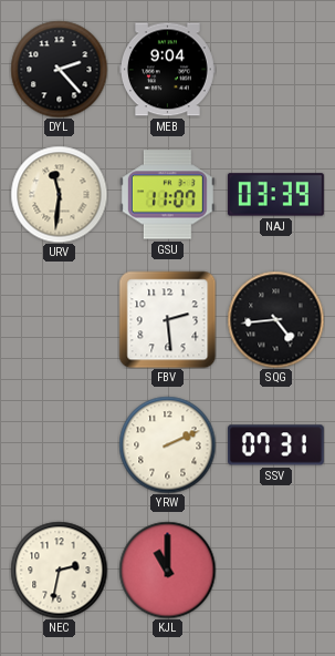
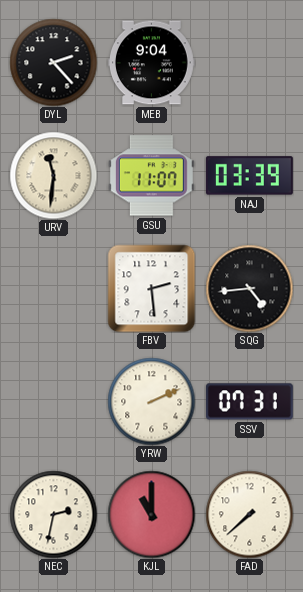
FAD: none -> 7:38
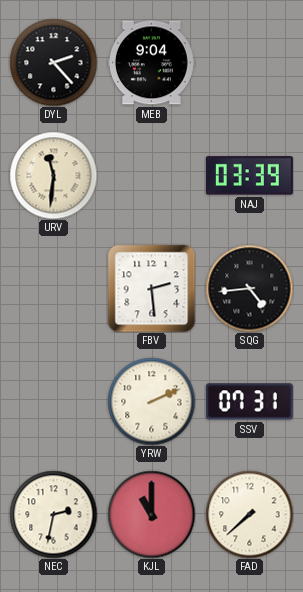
GSU: 11:07 -> none
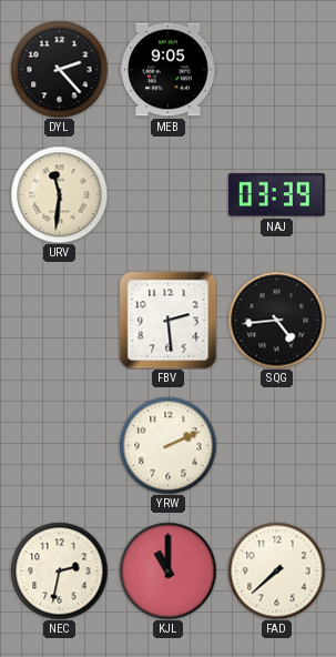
MEB: 9:04 -> 9:05
SSV: 07:31 -> none
